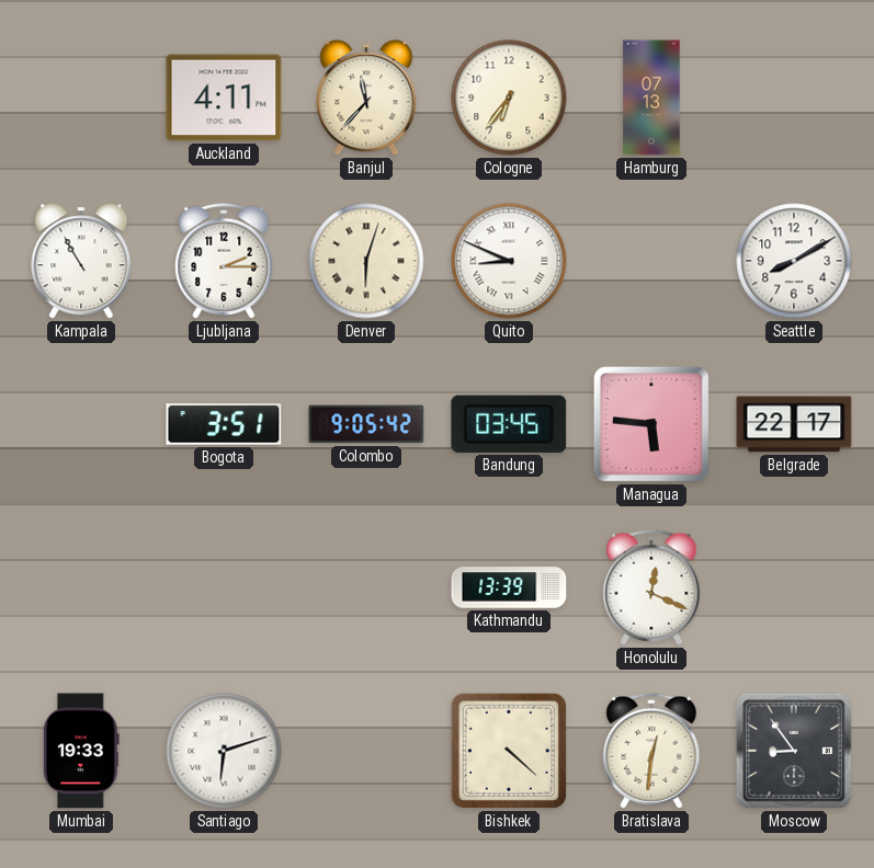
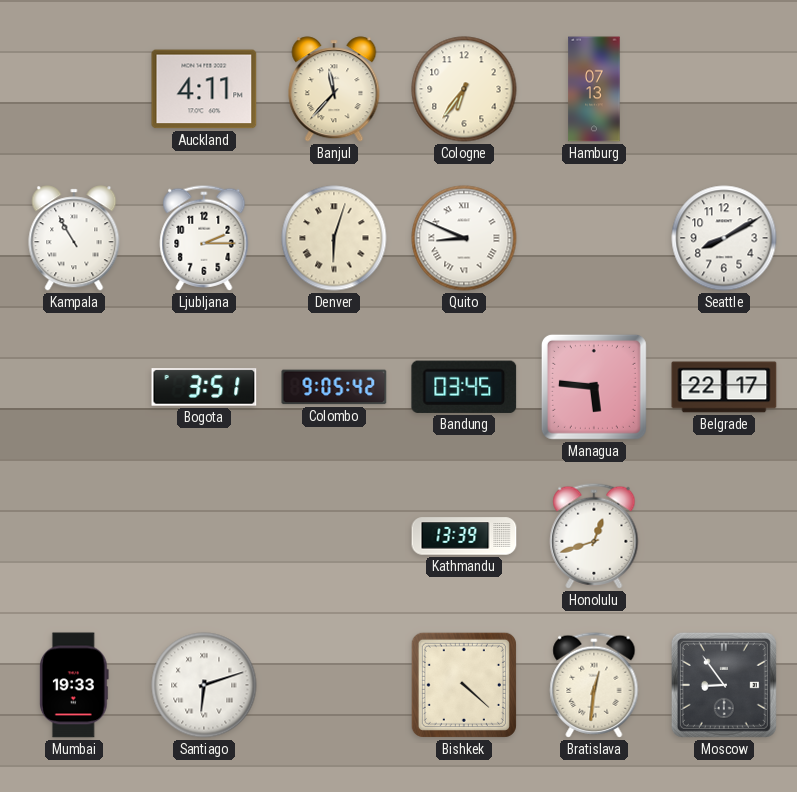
Honolulu: 12:19 -> 12:42
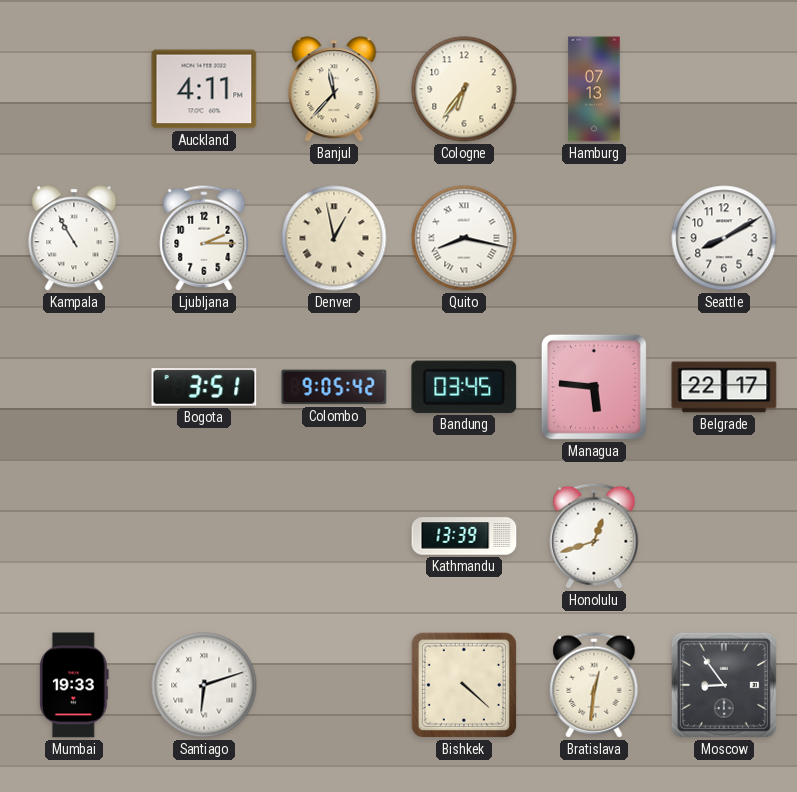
Denver: 6:03 -> 12:58
Quito: 8:49 -> 8:17
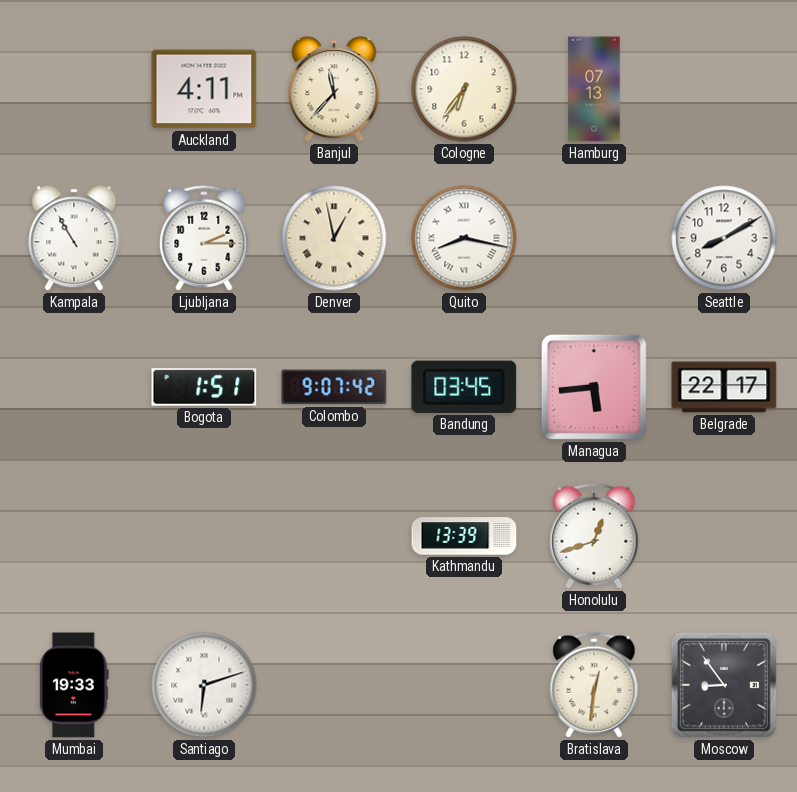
Bogota: 3:51 -> 1:51
Colombo: 9:05 -> 9:07
Managua: 5:46 -> 5:44
Bishkek: 4:22 -> none
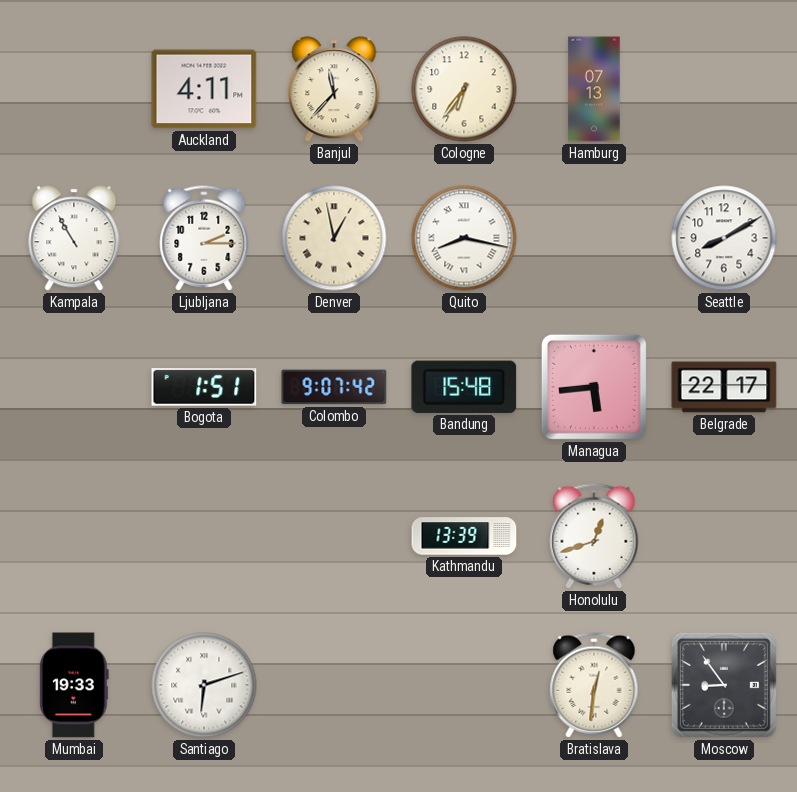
Bandung: 03:45 -> 15:48
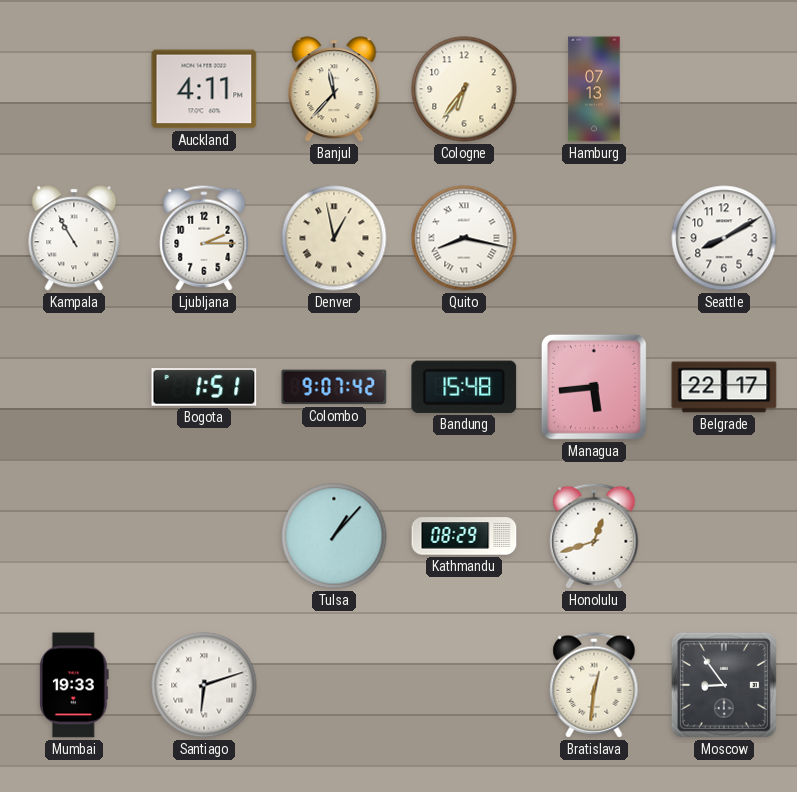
Tulsa: none -> 1:07
Kathmandu: 13:39 -> 08:29
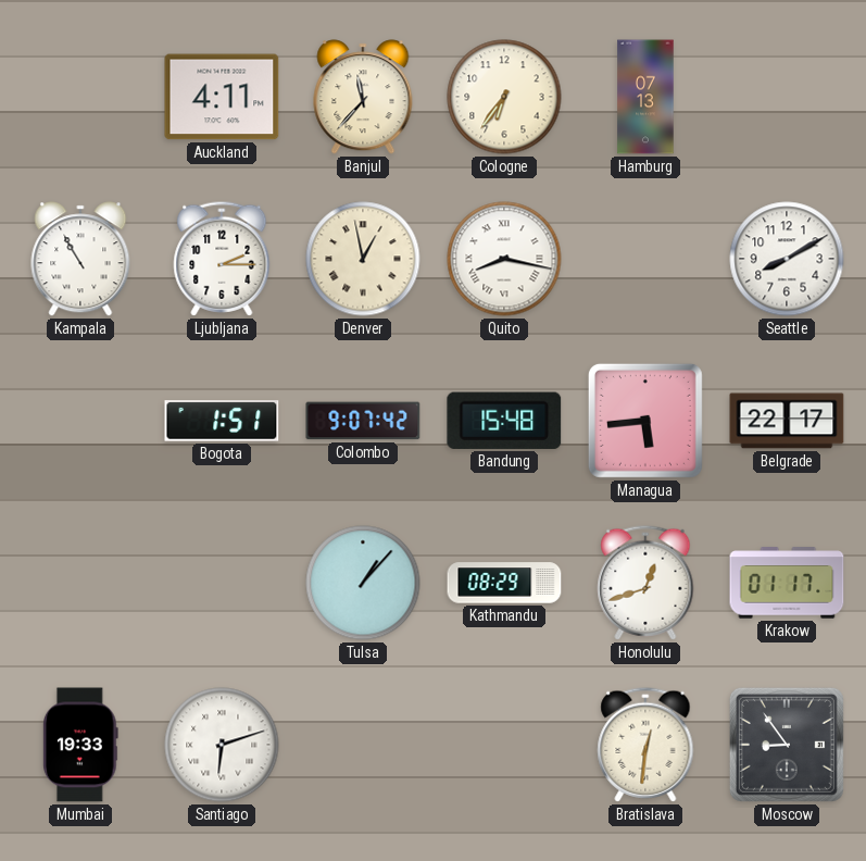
Krakow: none -> 01:17
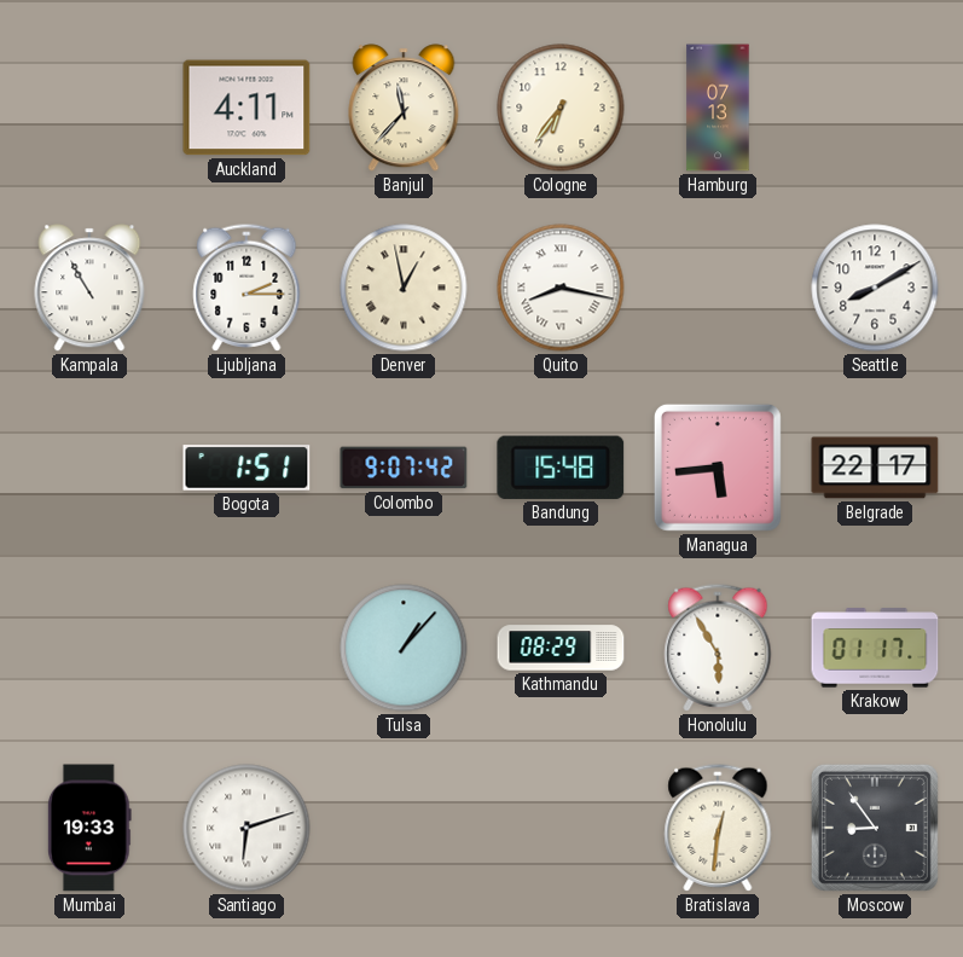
Honolulu: 12:42 -> 5:55
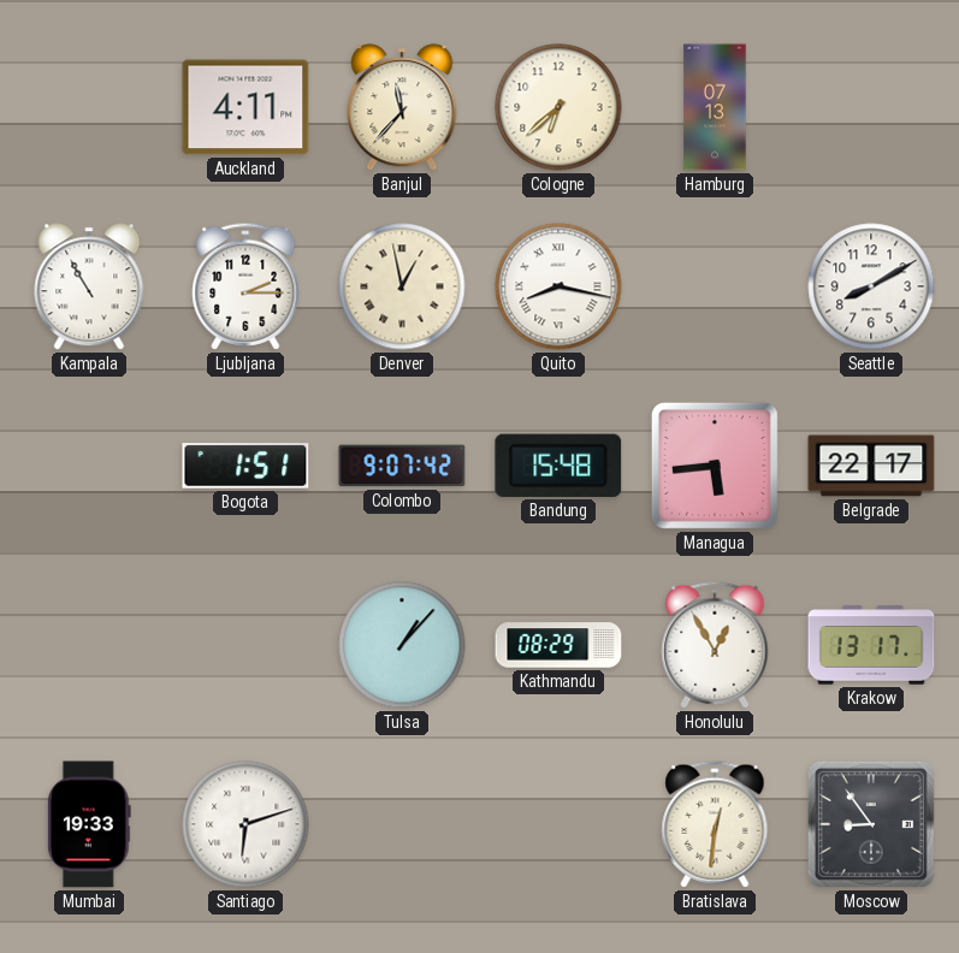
Cologne: 6:36 -> 6:38
Honolulu: 5:55 -> 12:55
Krakow: 01:17 -> 13:17
